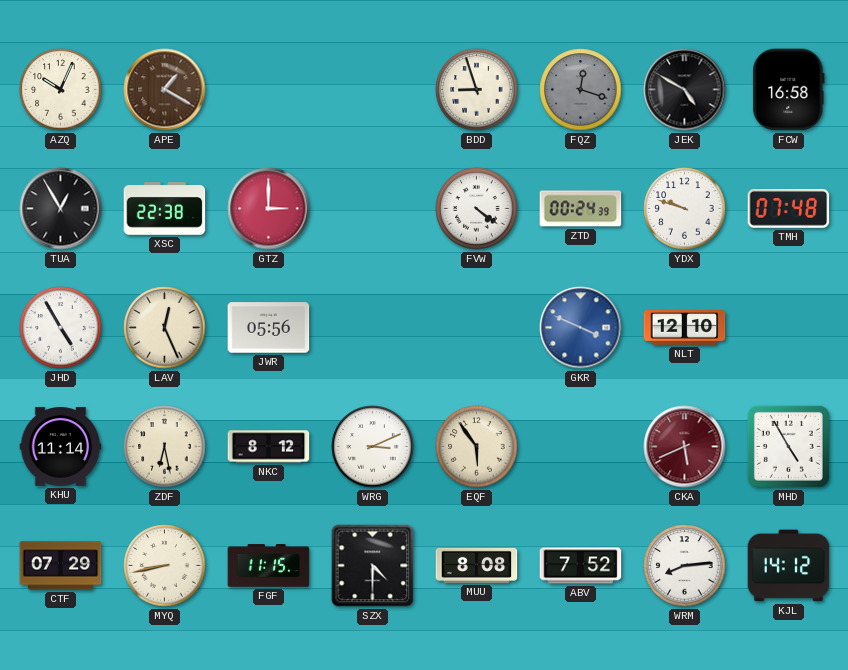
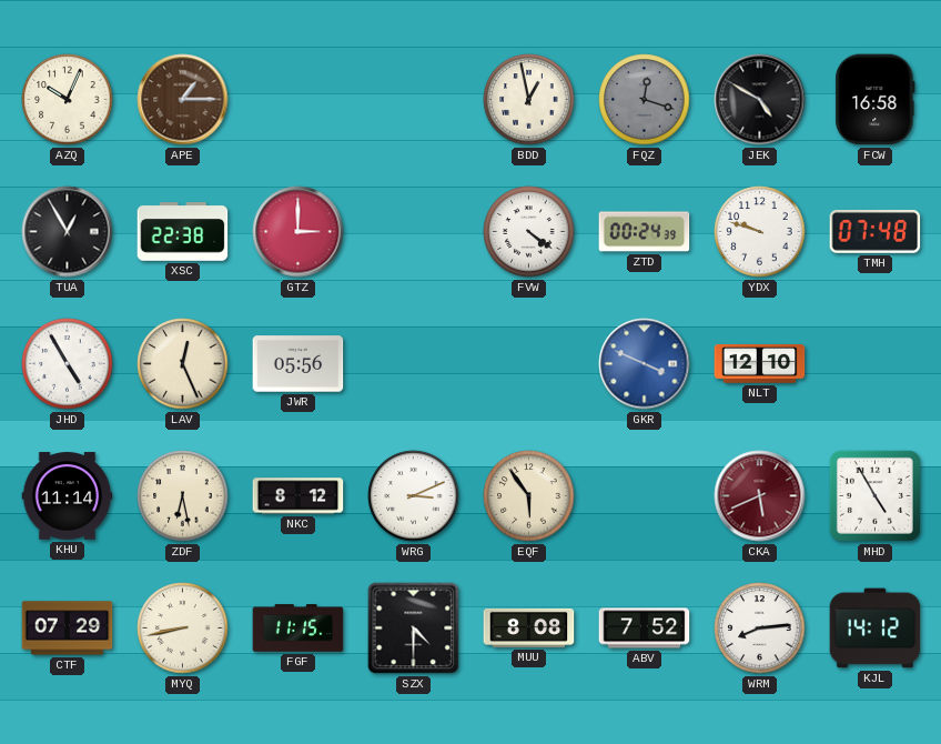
APE: 1:20 -> 1:15
BDD: 8:57 -> 12:58
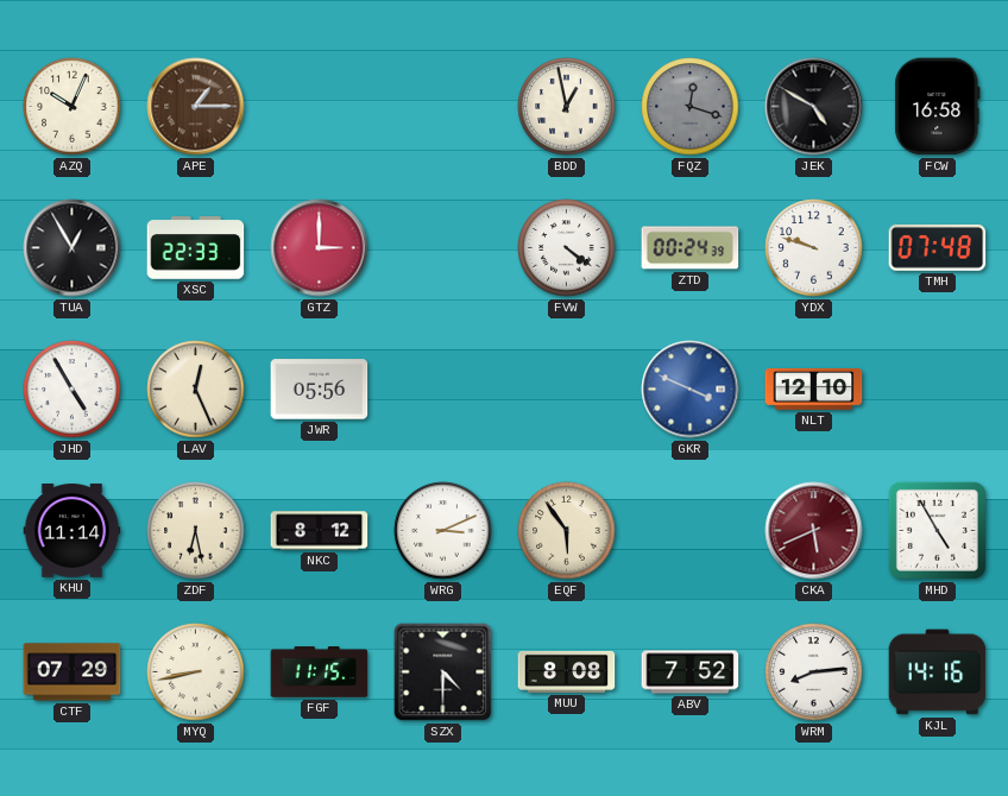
XSC: 22:38 -> 22:33
KJL: 14:12 -> 14:16
